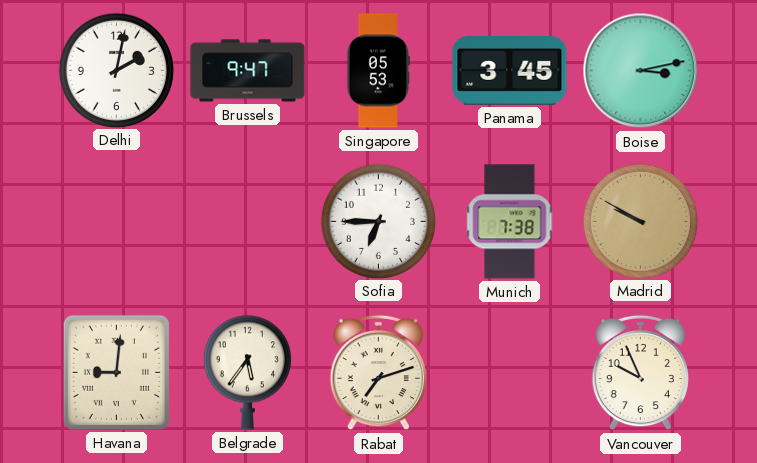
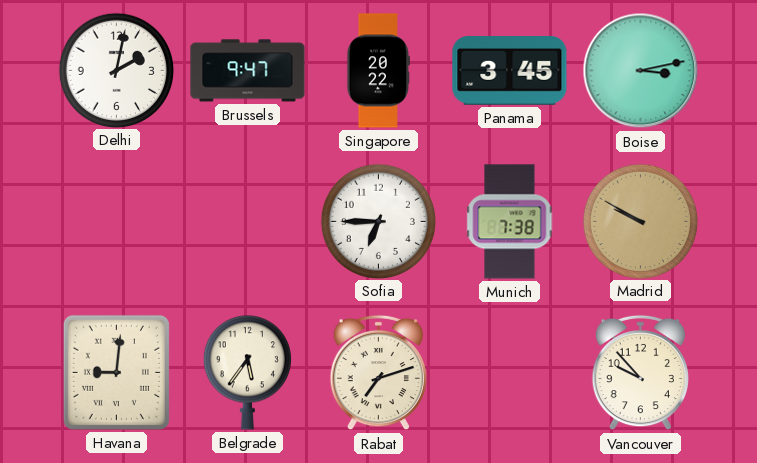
Singapore: 05:53 -> 20:22
Vancouver: 9:56 -> 9:53
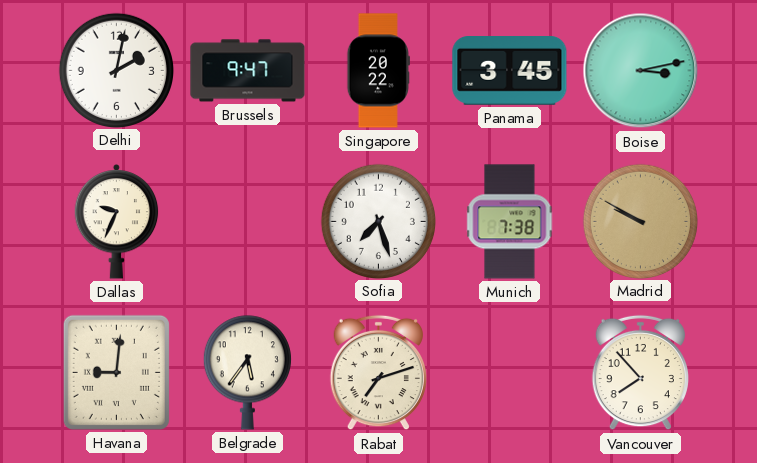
Dallas: none -> 9:34
Sofia: 6:45 -> 7:27
Vancouver: 9:53 -> 7:53
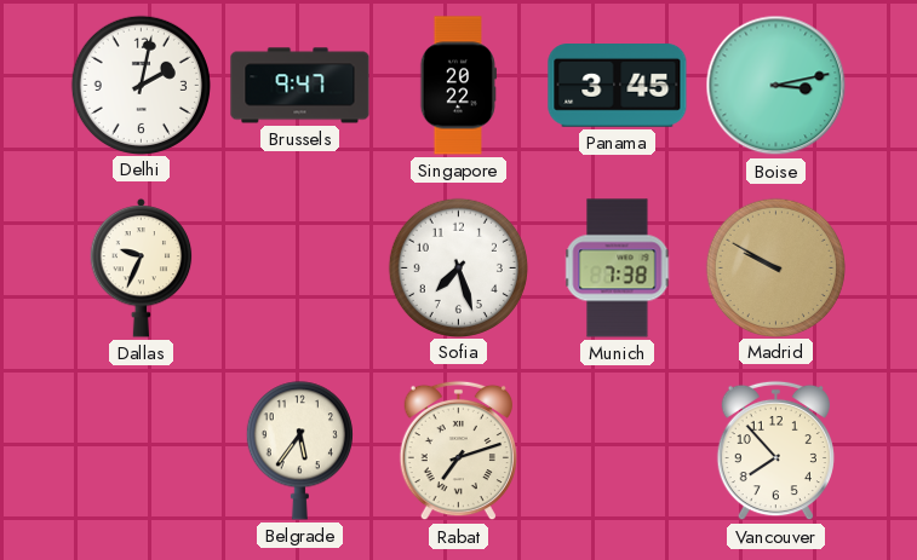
Havana: 9:01 -> none
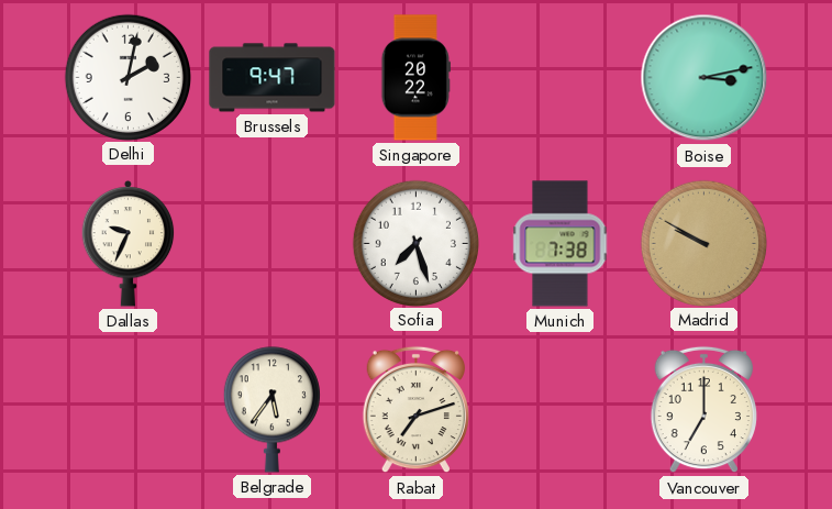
Panama: 3:45 -> none
Vancouver: 7:53 -> 7:00
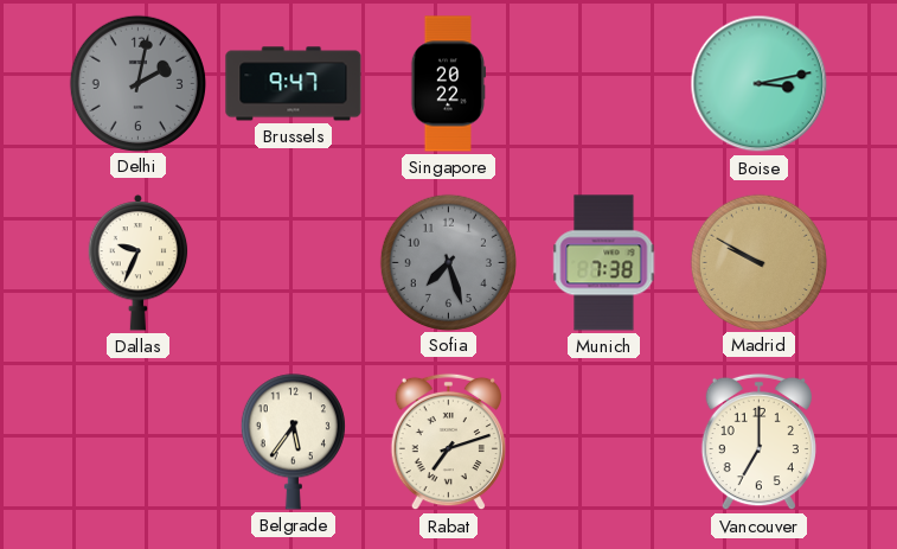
Delhi dial: white -> grey
Sofia dial: white -> grey
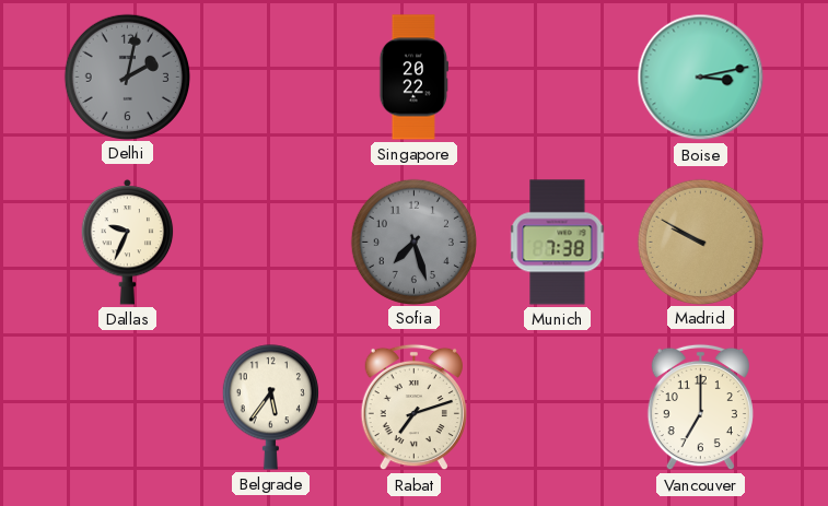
Brussels: 9:47 -> none
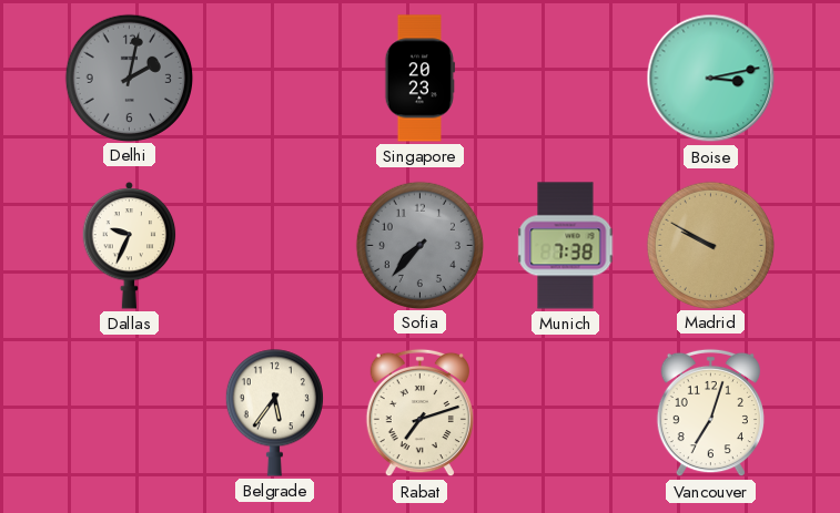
Singapore: 20:22 -> 20:23
Sofia: 7:27 -> 7:37
Vancouver: 7:00 -> 7:03
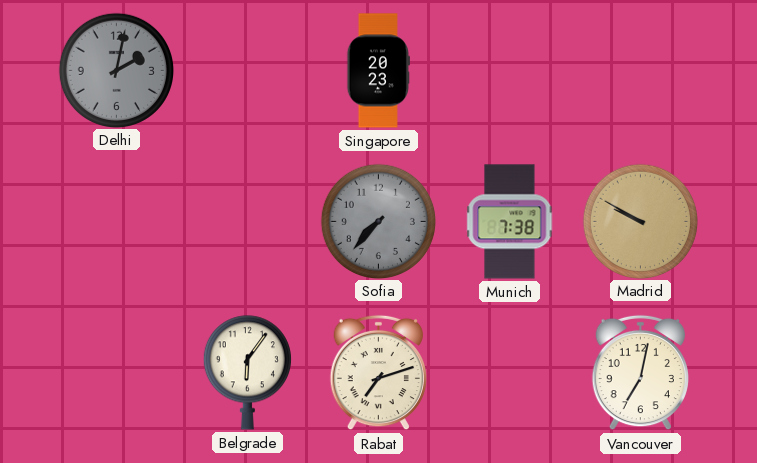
Boise: 3:13 -> none
Dallas: 9:34 -> none
Belgrade: 5:36 -> 6:06
Vancouver: 7:03 -> 7:02
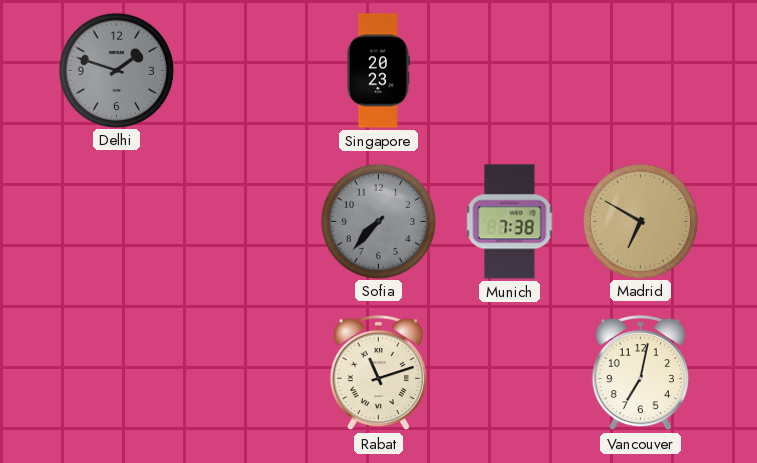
Delhi: 2:02 -> 1:48
Madrid: 9:50 -> 6:50
Belgrade: 6:06 -> none
Rabat: 7:12 -> 11:12
